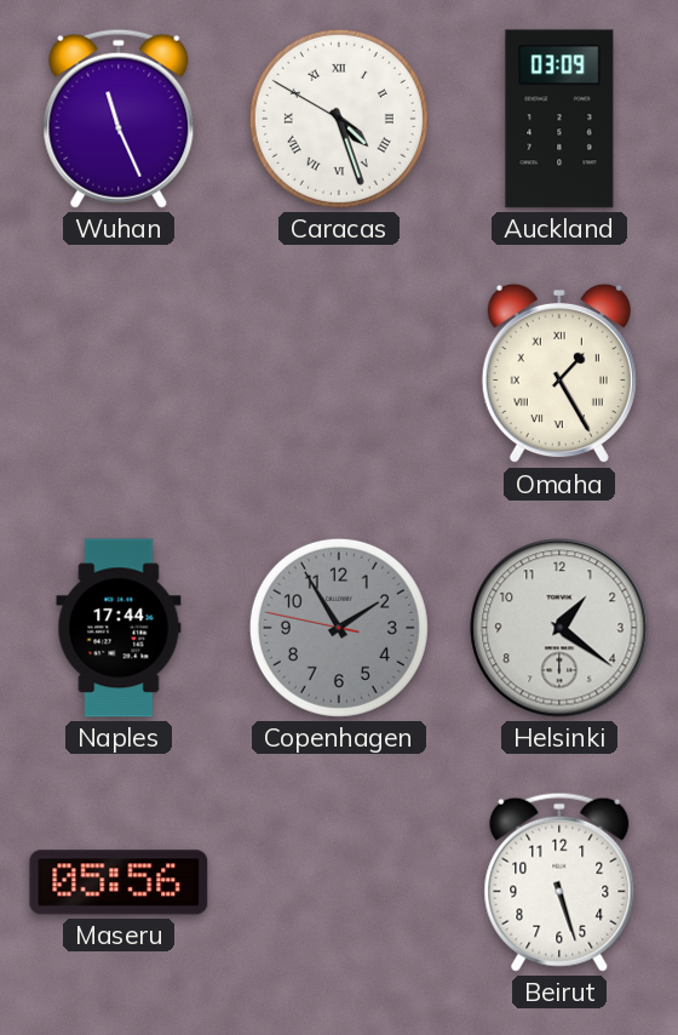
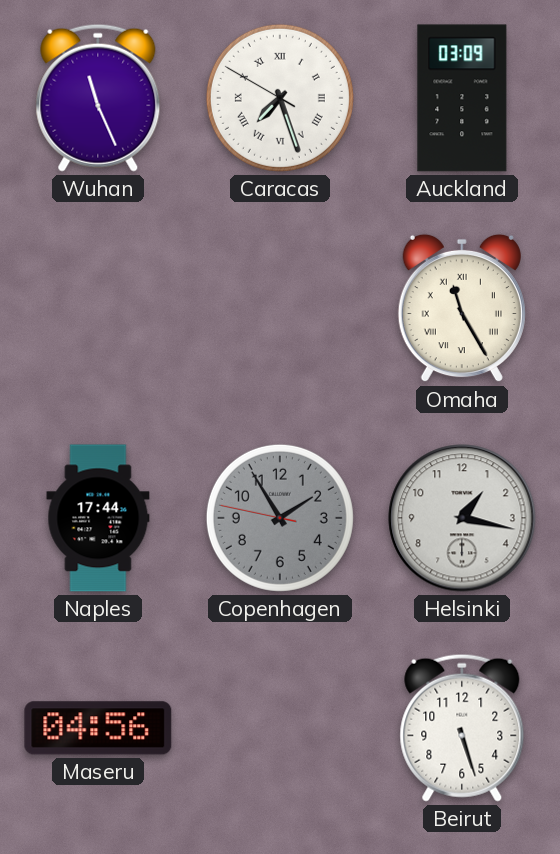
Caracas: 4:26 -> 7:26
Omaha: 1:25 -> 11:25
Helsinki: 1:21 -> 1:17
Maseru: 05:56 -> 04:56
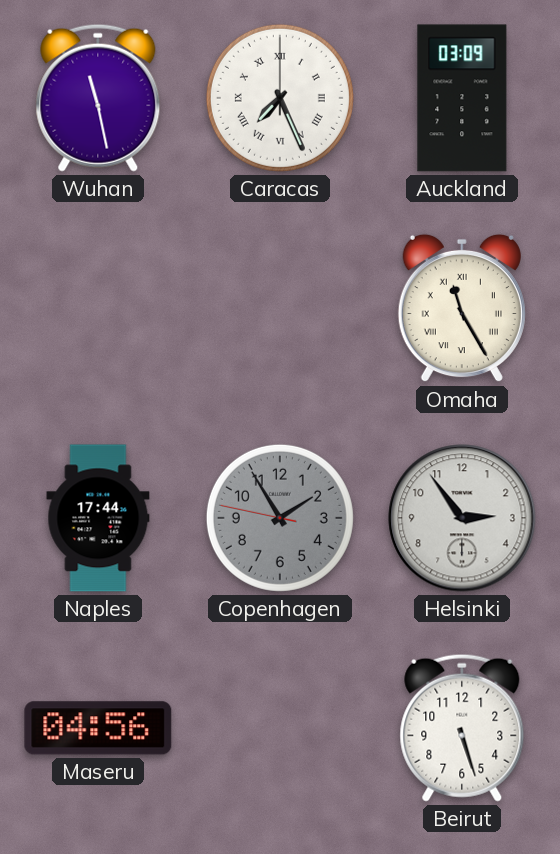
Wuhan: 11:26 -> 11:28
Caracas: 7:26:50 -> 7:26:00
Helsinki: 1:17 -> 2:54
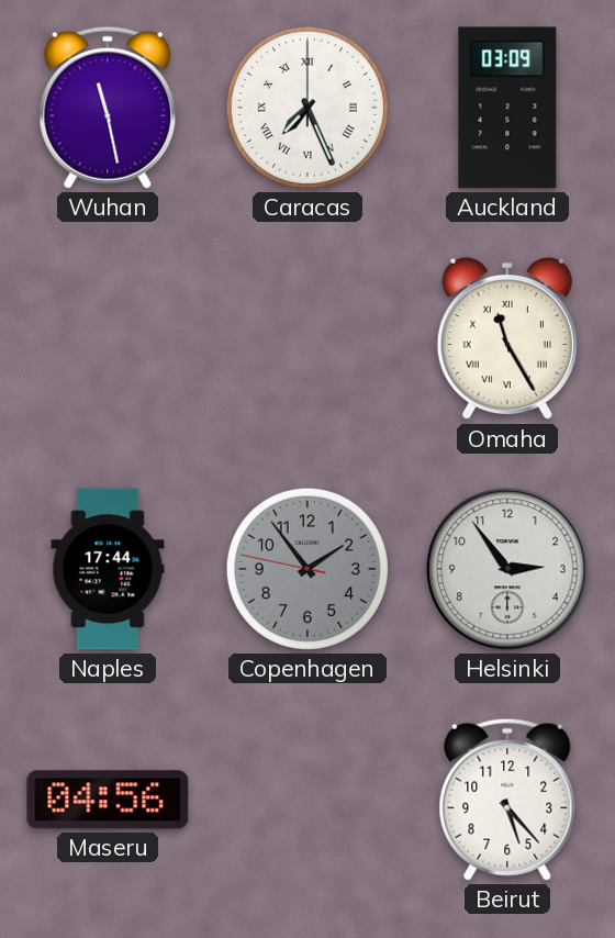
Copenhagen: 1:54 -> 1:53
Beirut: 5:27 -> 5:23
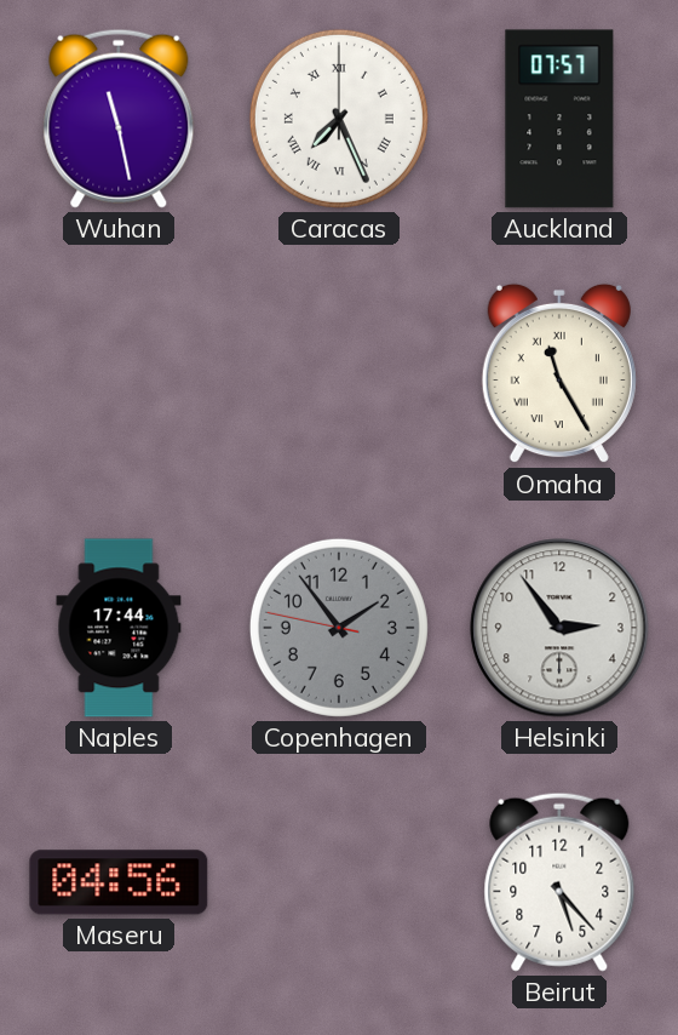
Auckland: 03:09 -> 07:57
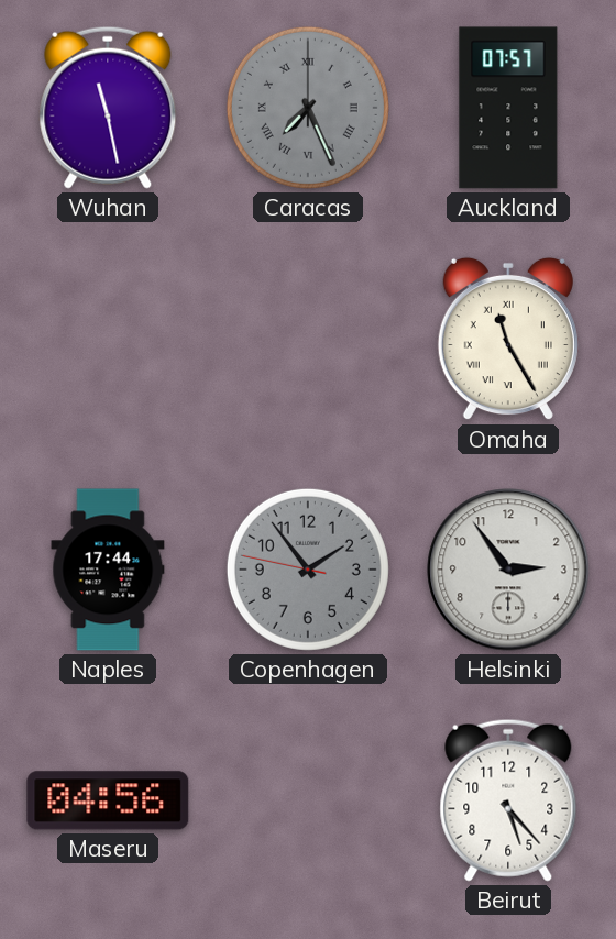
Caracas dial: white -> grey
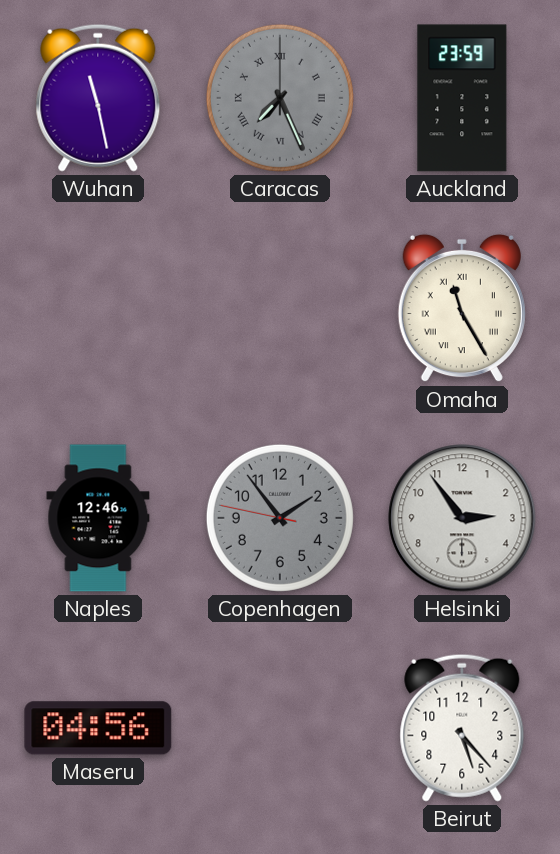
Auckland: 07:57 -> 23:59
Naples: 17:44 -> 12:46
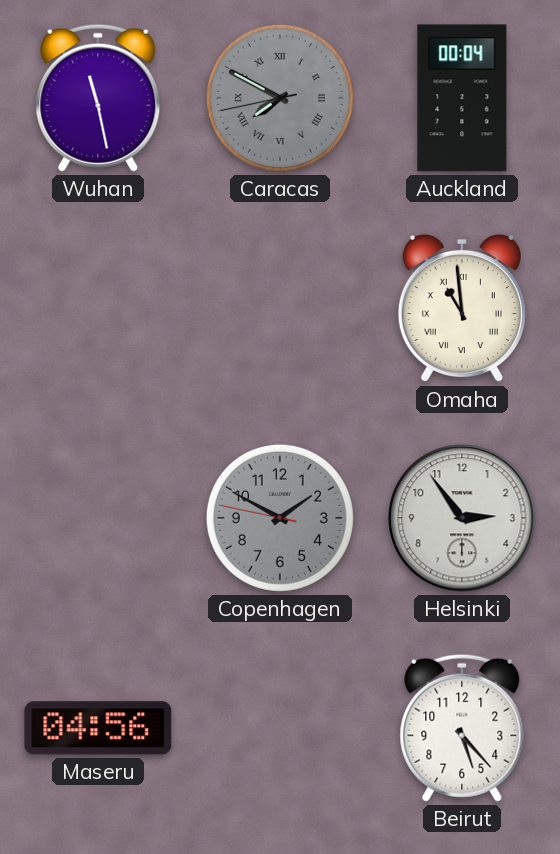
Caracas: 7:26 -> 7:49
Auckland: 23:59 -> 00:04
Omaha: 11:25 -> 10:59
Naples: 12:46 -> none
Copenhagen: 1:53 -> 1:49
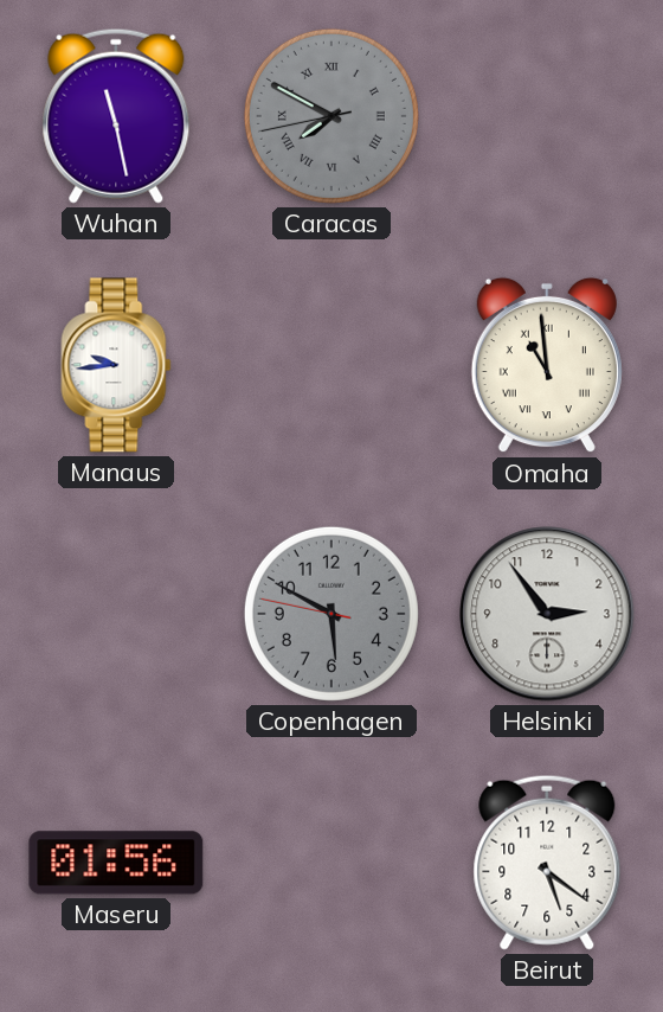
Auckland: 00:04 -> none
Manaus: none -> 9:44
Copenhagen: 1:49 -> 5:49
Maseru: 04:56 -> 01:56
Beirut: 5:23 -> 5:21
